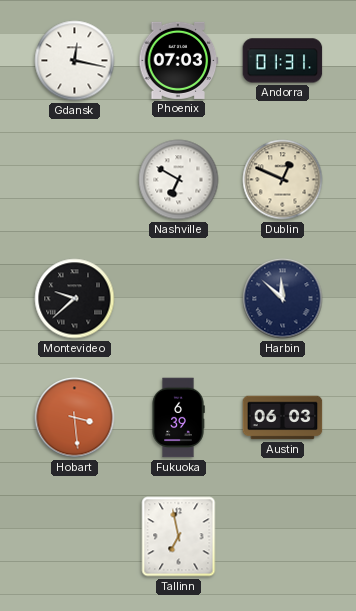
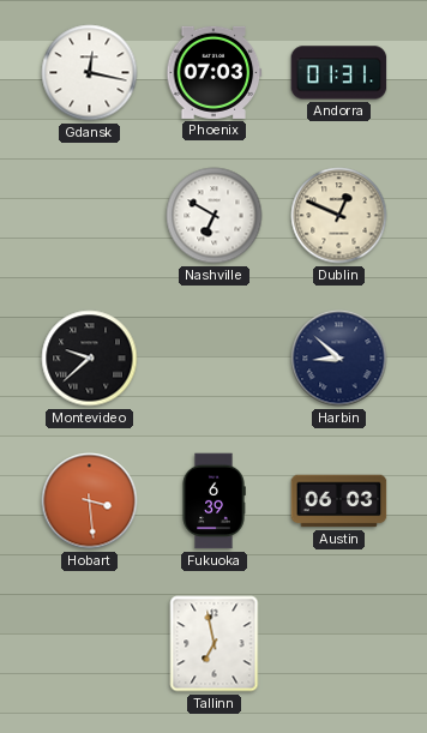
Harbin: 11:52 -> 8:52
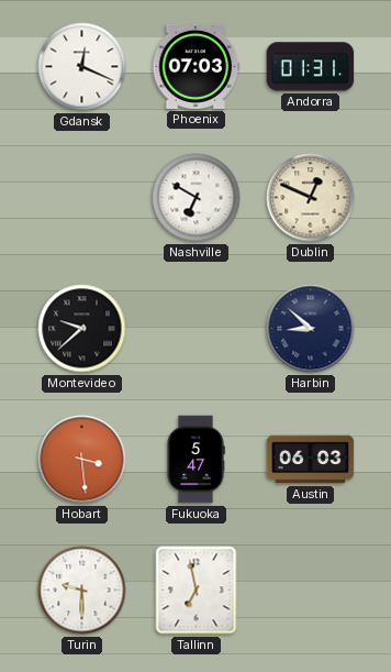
Gdansk: 12:17 -> 12:19
Fukuoka: 6:39 -> 5:47
Turin: none -> 9:30
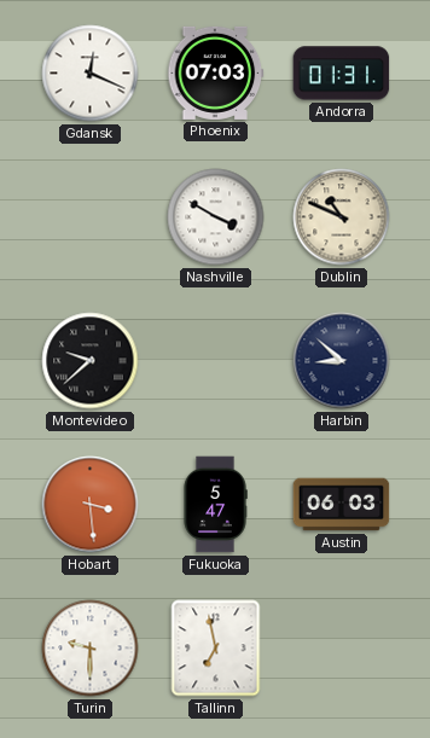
Nashville: 6:50 -> 3:50
Dublin: 12:49 -> 10:49
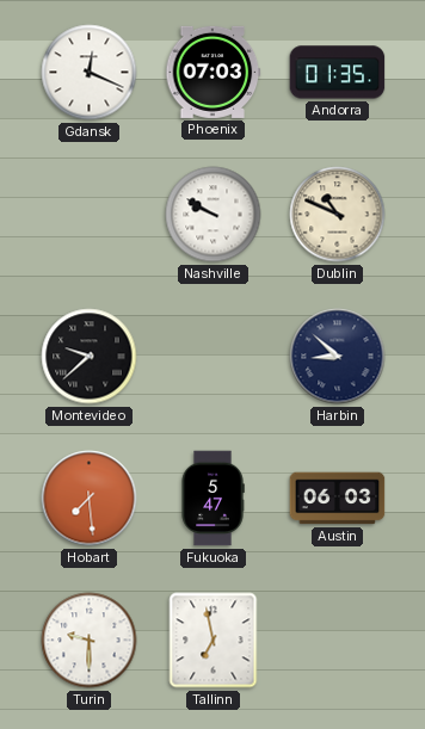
Andorra: 01:31 -> 01:35
Nashville: 3:50 -> 9:50
Hobart: 3:29 -> 7:29
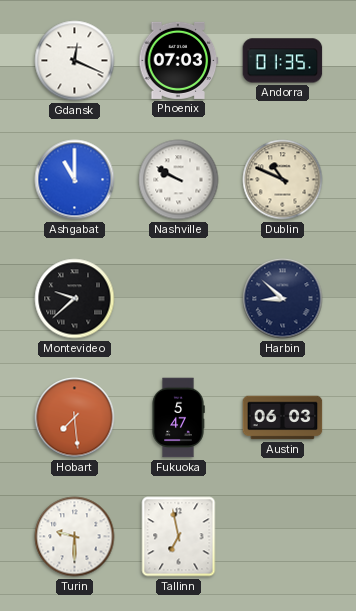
Ashgabat: none -> 11:00
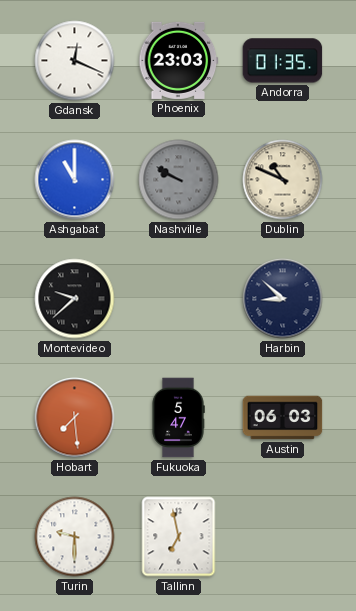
Phoenix: 07:03 -> 23:03
Nashville dial: white -> grey
